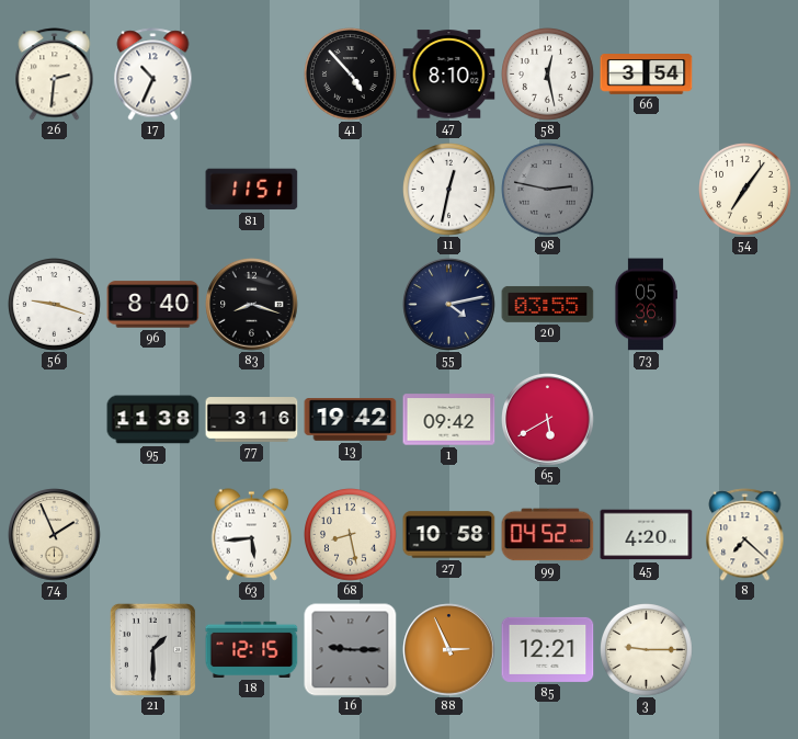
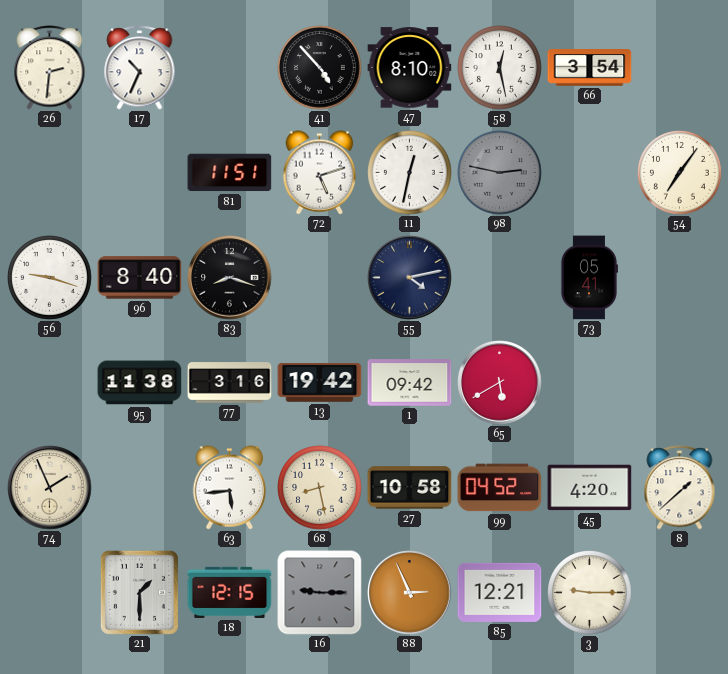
72: none -> 5:12
20: 03:55 -> none
73: 05:36 -> 05:41
8: 7:22 -> 1:38
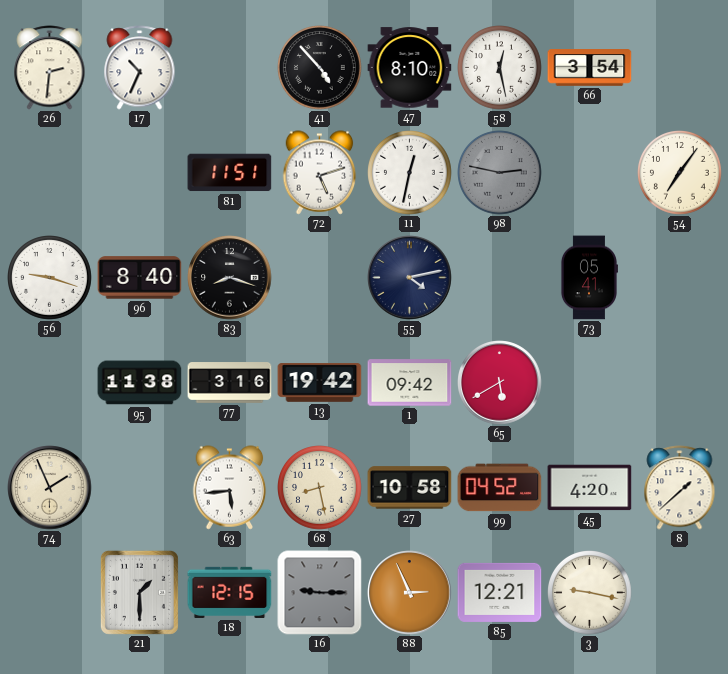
3: 9:15 -> 9:17
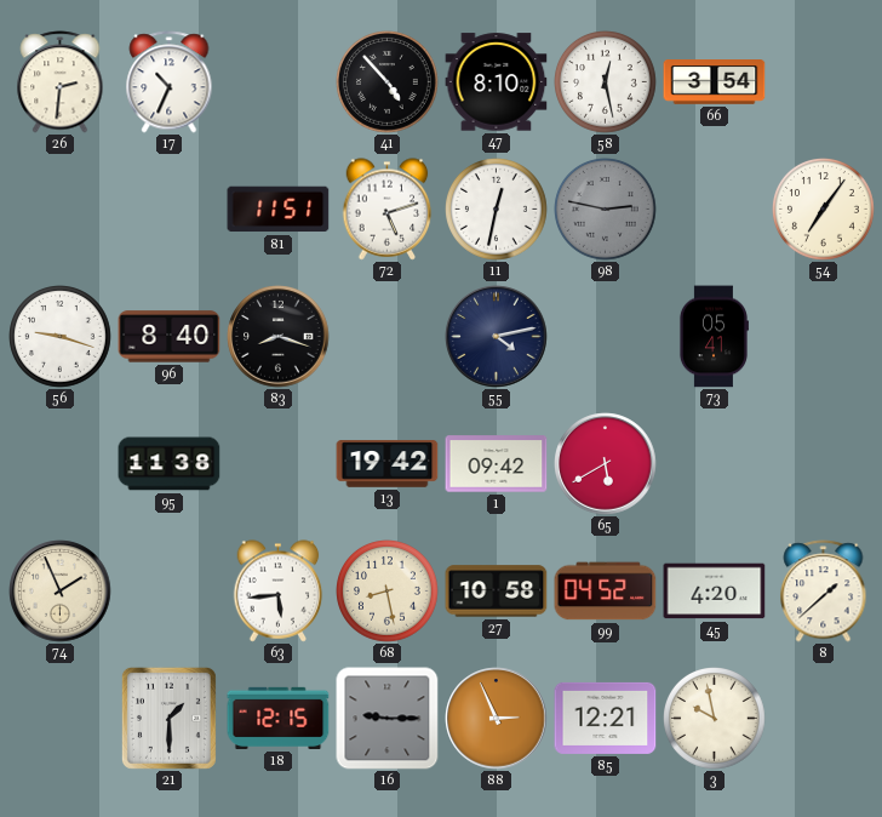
77: 3:16 -> none
3: 9:17 -> 9:58
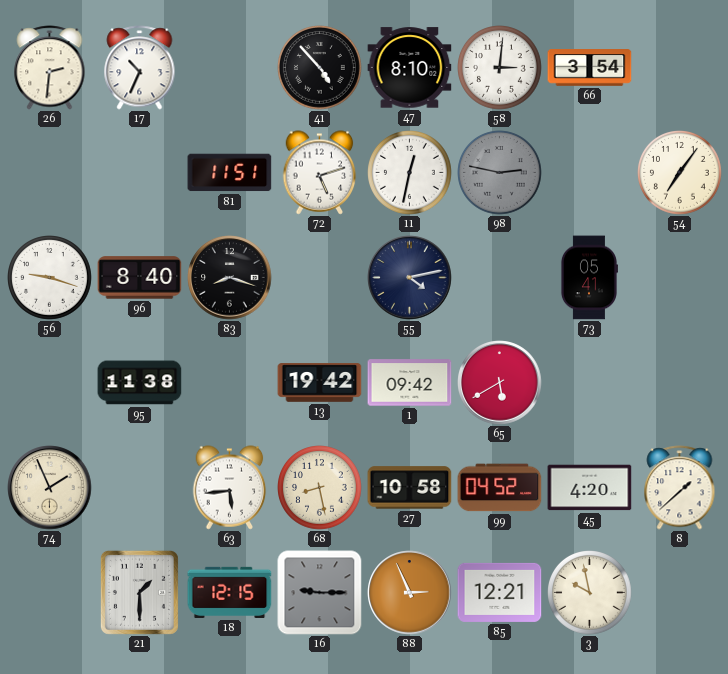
58: 12:28 -> 3:01
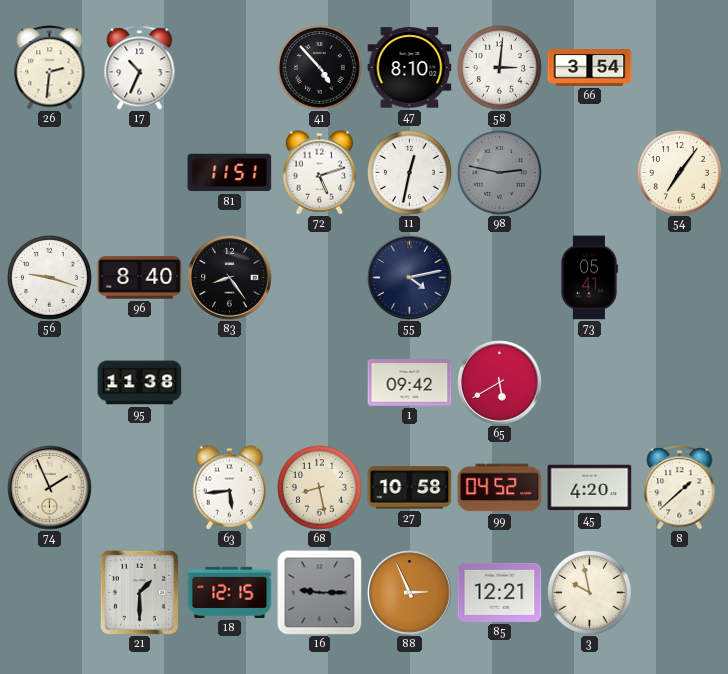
83: 8:18 -> 8:24
13: 19:42 -> none
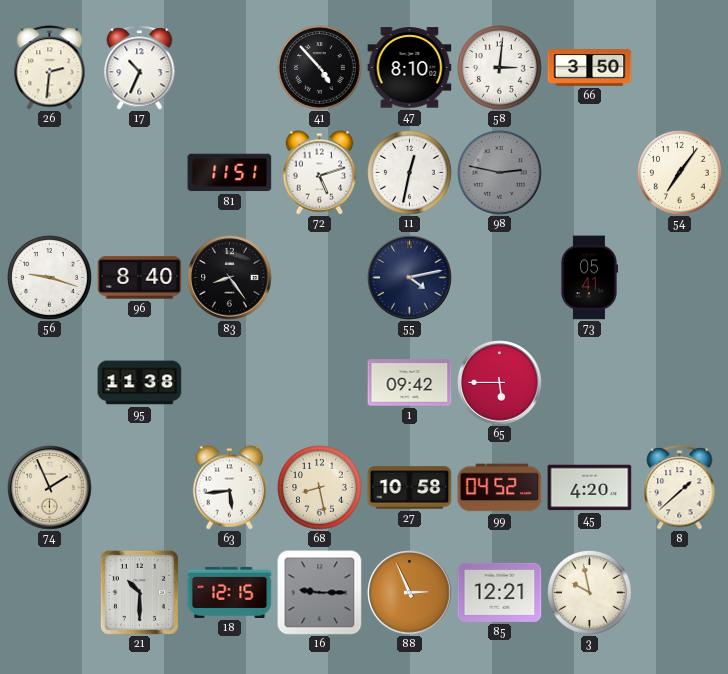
66: 3:54 -> 3:50
65: 5:40 -> 5:45
21: 1:30 -> 10:30
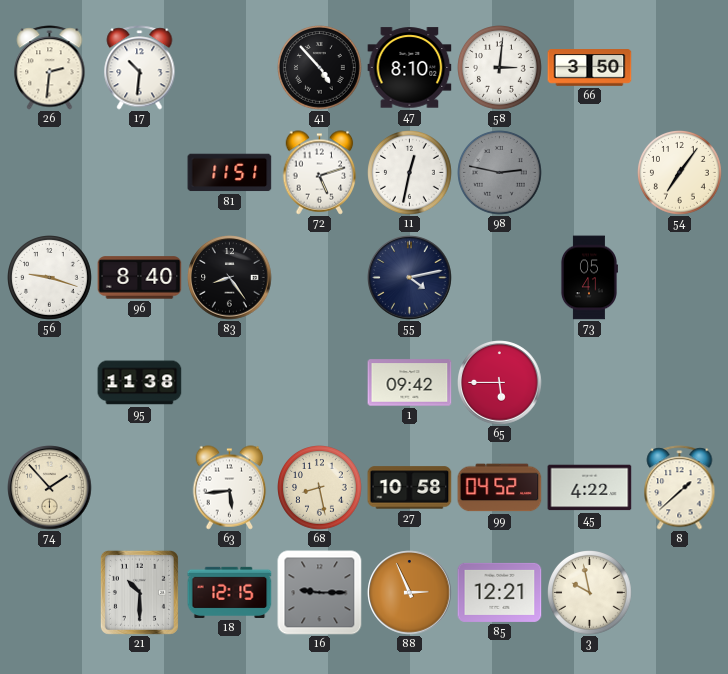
17: 10:34 -> 10:31
74: 1:56 -> 1:53
45: 4:20 -> 4:22
